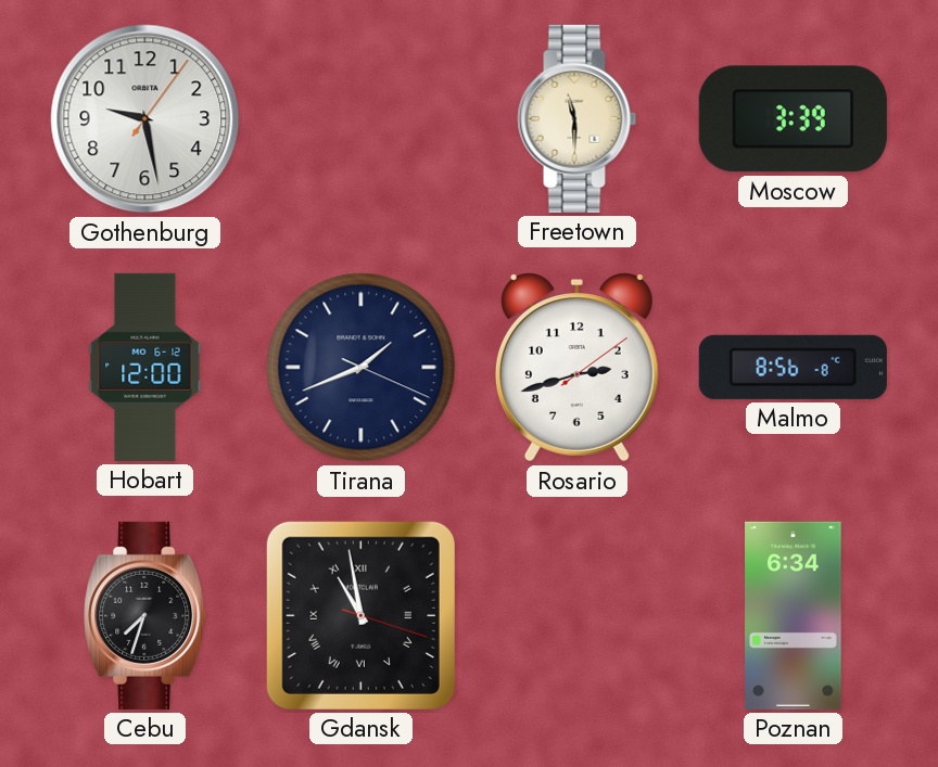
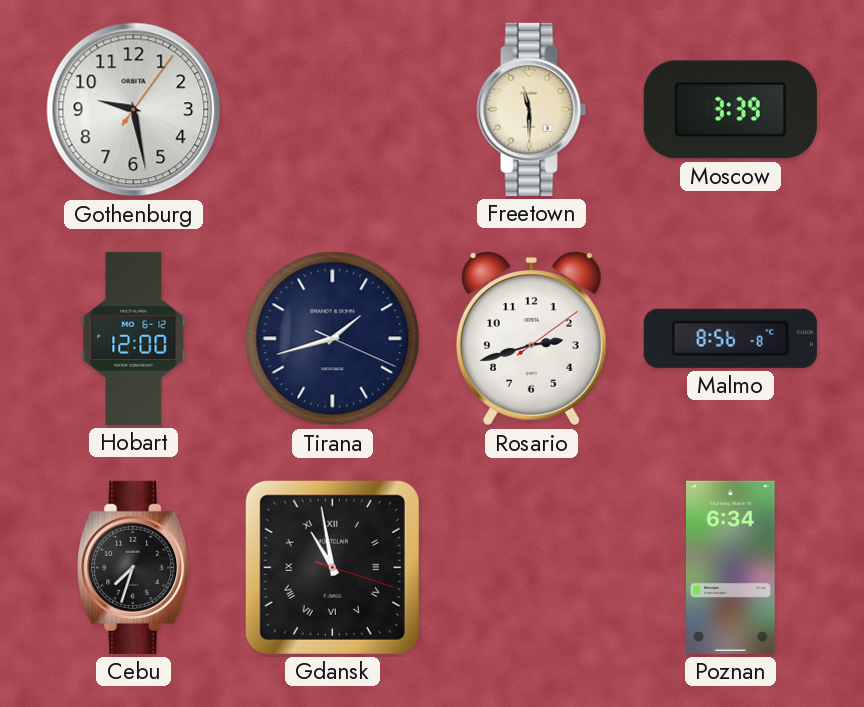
Tirana: 1:41 -> 1:42
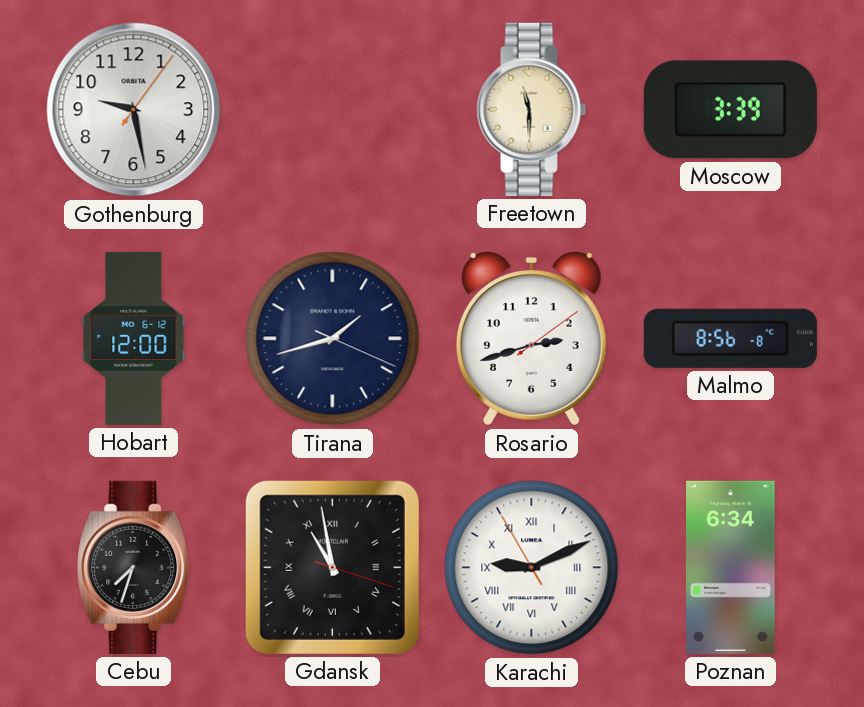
Karachi: none -> 9:10
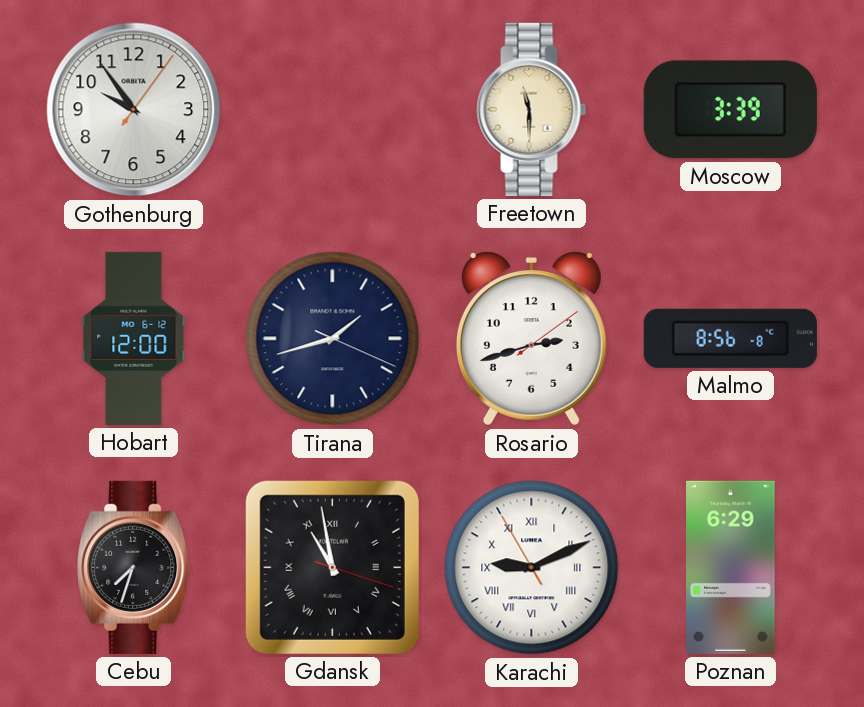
Gothenburg: 9:28 -> 9:54
Poznan: 6:34 -> 6:29
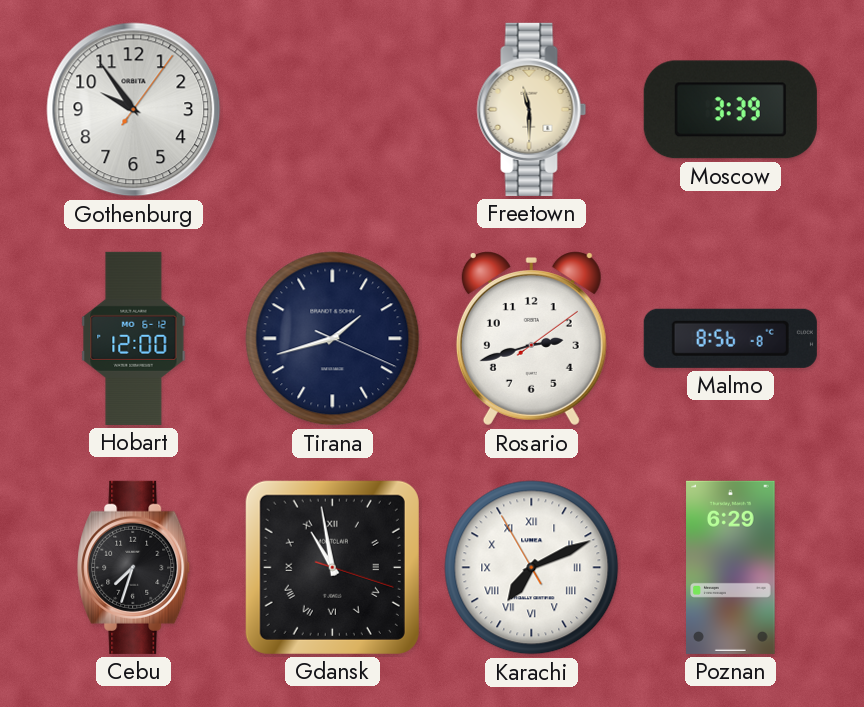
Karachi: 9:10 -> 7:10
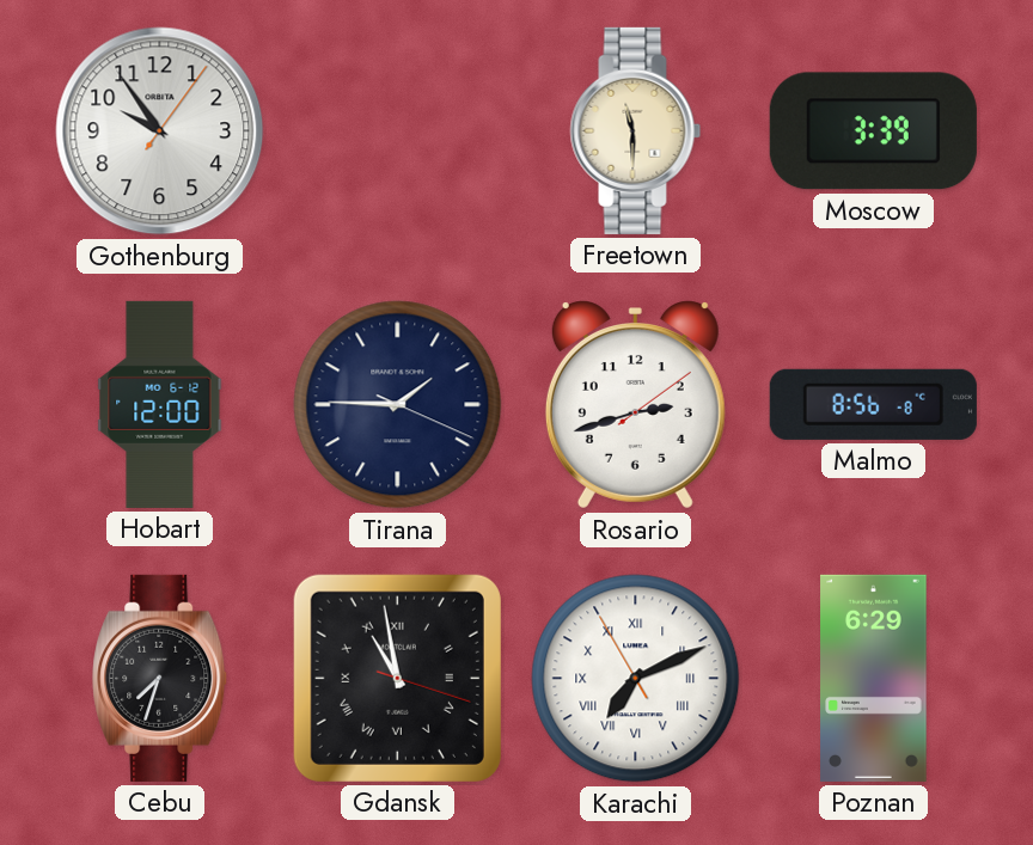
Tirana: 1:42 -> 1:45
